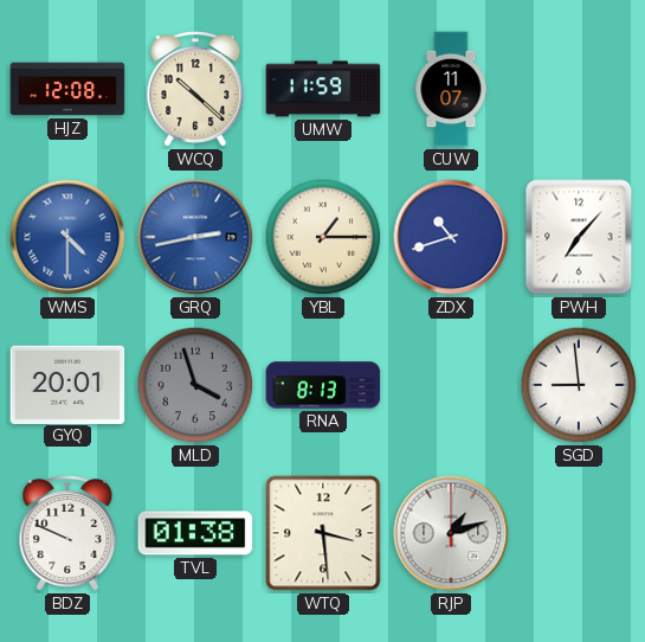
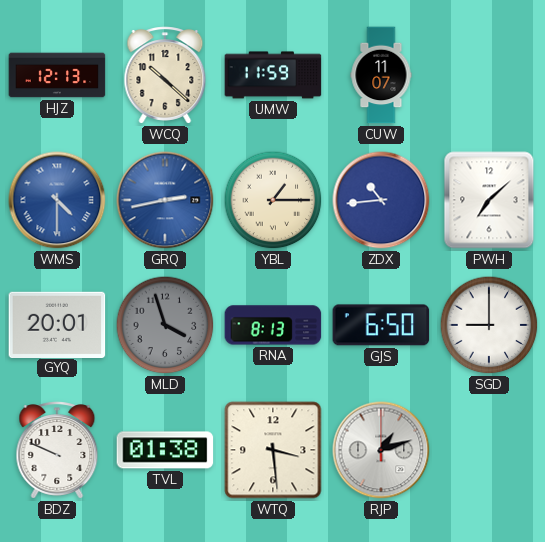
HJZ: 12:08 -> 12:13
ZDX: 10:42 -> 10:44
PWH: 7:07 -> 7:08
GJS: none -> 6:50
SGD: 8:59 -> 9:00
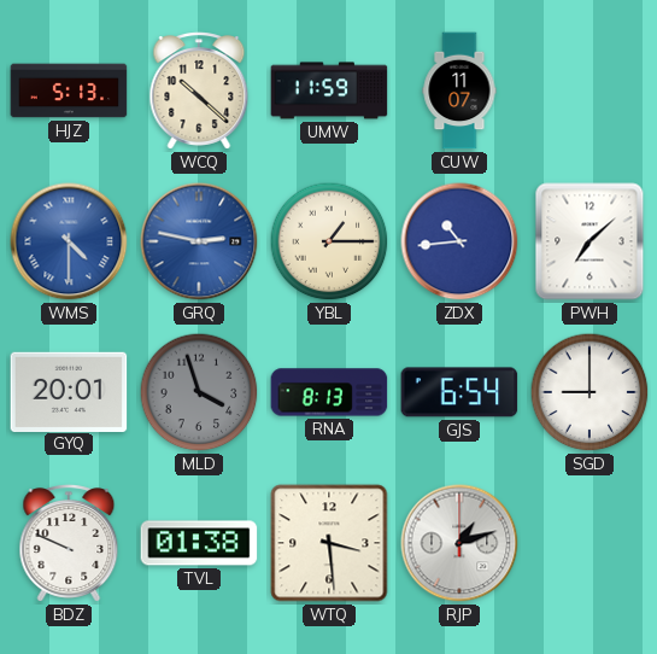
HJZ: 12:13 -> 5:13
GRQ: 2:43 -> 2:47
GJS: 6:50 -> 6:54
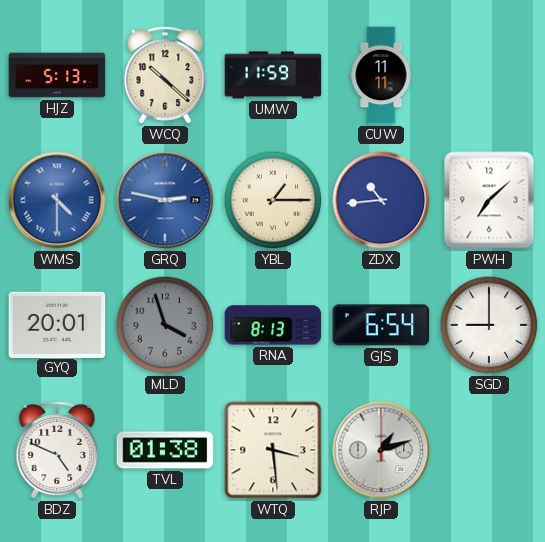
CUW: 11:07 -> 11:11
BDZ: 9:49 -> 4:49
